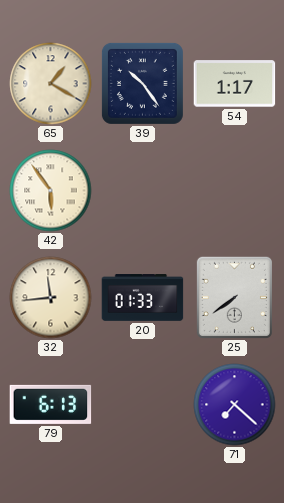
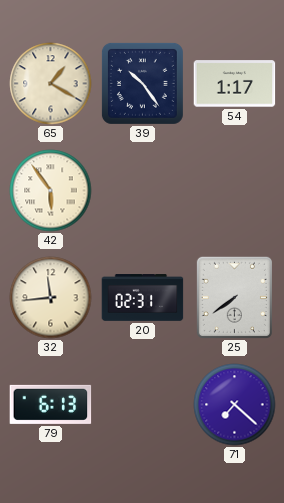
20: 01:33 -> 02:31
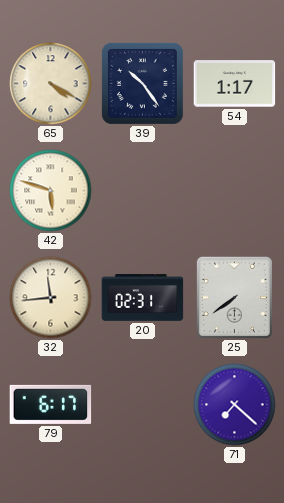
65: 1:20 -> 4:20
42: 5:54 -> 5:48
79: 6:13 -> 6:17
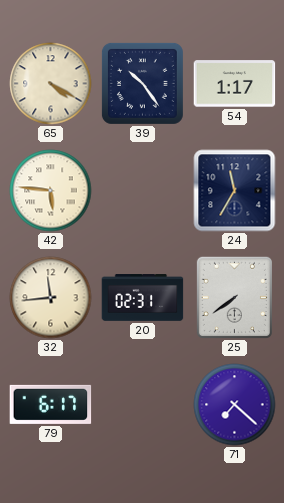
42: 5:48 -> 5:46
24: none -> 11:35
